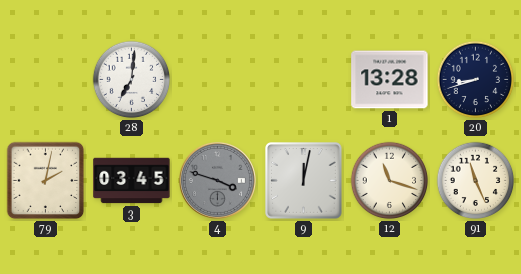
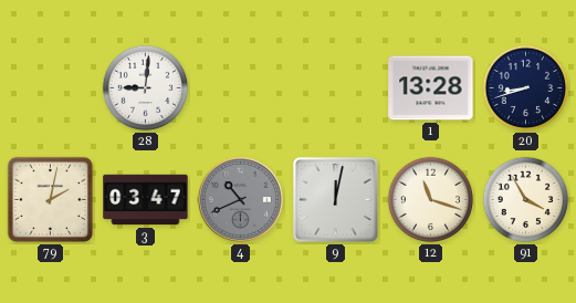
28: 7:01 -> 9:01
3: 03:45 -> 03:47
4: 3:48 -> 10:41
91: 11:26 -> 3:55
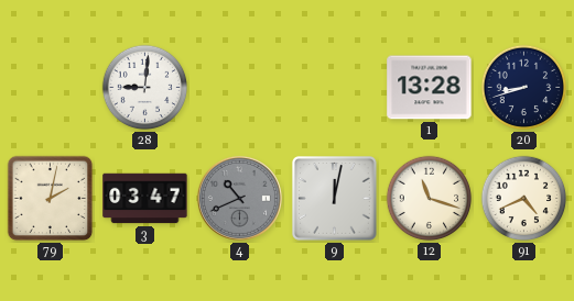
91: 3:55 -> 4:41
